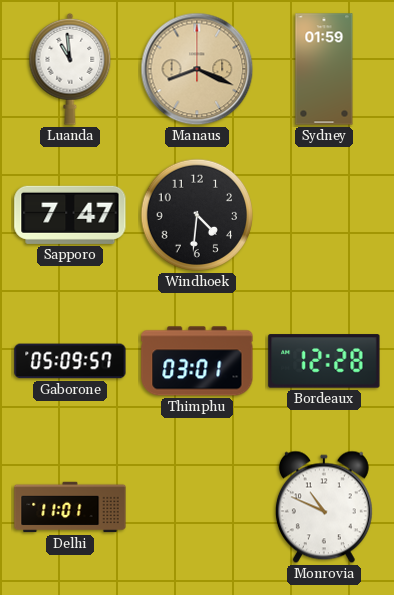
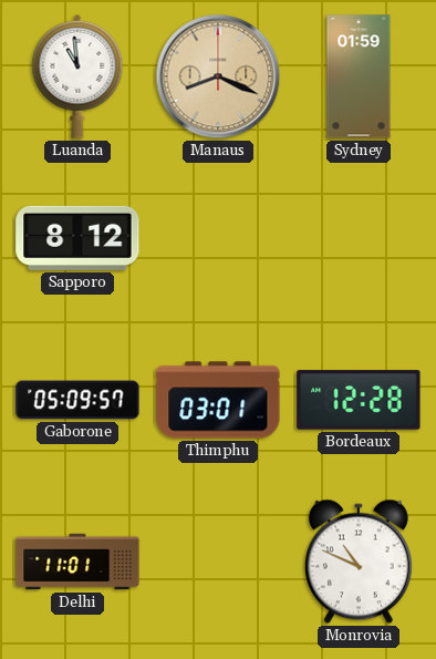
Sapporo: 7:47 -> 8:12
Windhoek: 4:31 -> none
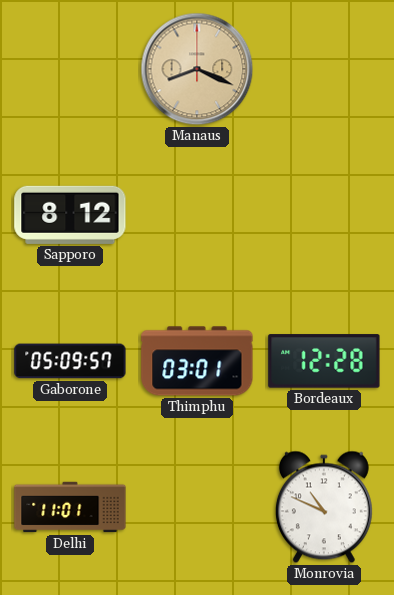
Luanda: 10:59 -> none
Sydney: 01:59 -> none
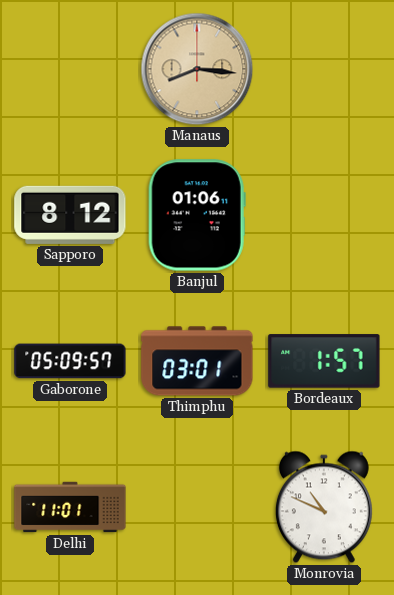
Manaus: 8:19 -> 8:16
Banjul: none -> 01:06
Bordeaux: 12:28 -> 1:57
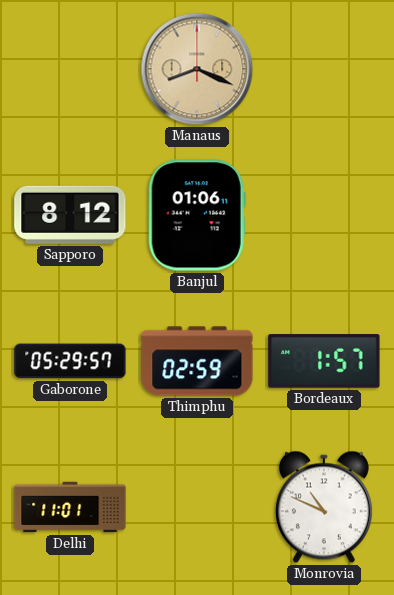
Manaus: 8:16 -> 8:19
Gaborone: 05:09 -> 05:29
Thimphu: 03:01 -> 02:59
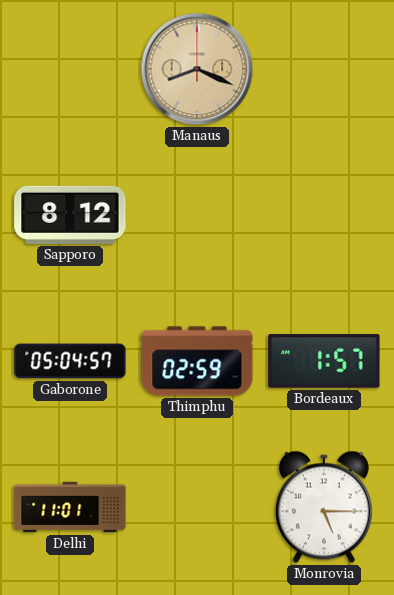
Banjul: 01:06 -> none
Gaborone: 05:29 -> 05:04
Monrovia: 10:49 -> 5:15
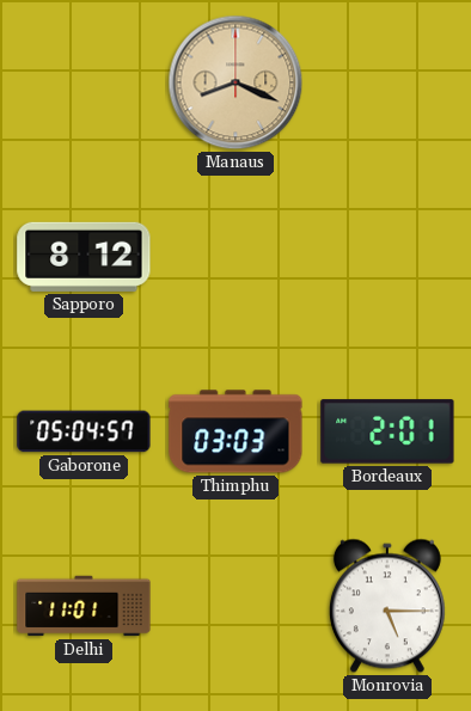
Thimphu: 02:59 -> 03:03
Bordeaux: 1:57 -> 2:01
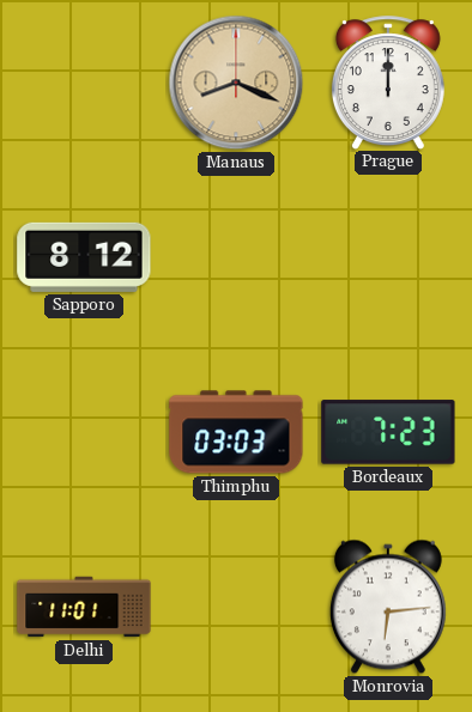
Prague: none -> 12:00
Gaborone: 05:04 -> none
Bordeaux: 2:01 -> 7:23
Monrovia: 5:15 -> 6:14
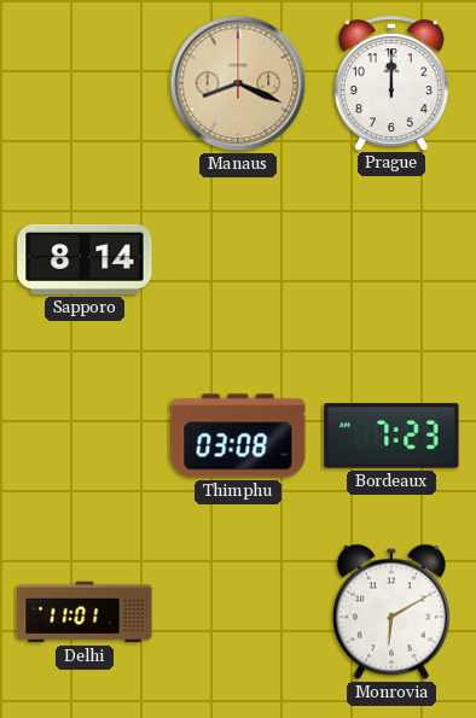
Sapporo: 8:12 -> 8:14
Thimphu: 03:03 -> 03:08
Monrovia: 6:14 -> 6:10
